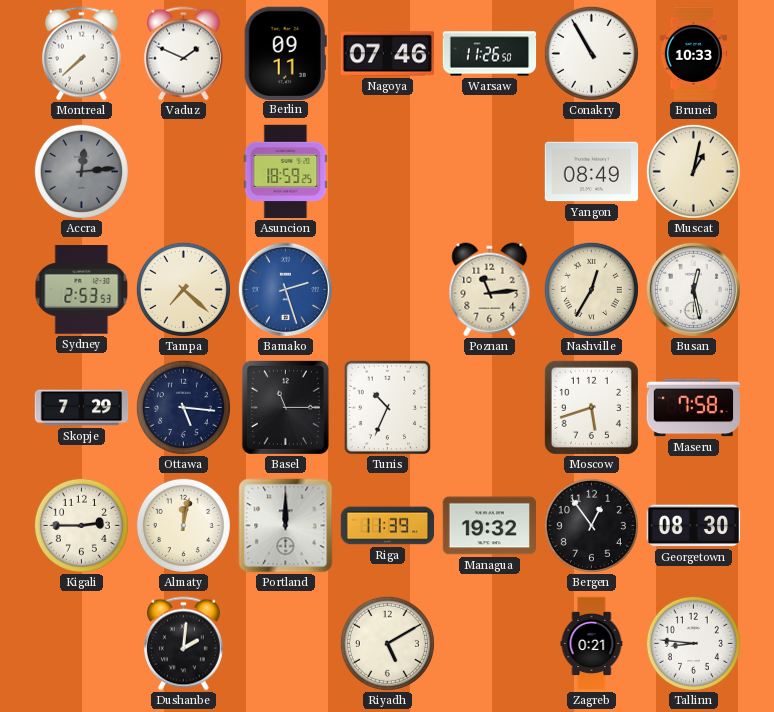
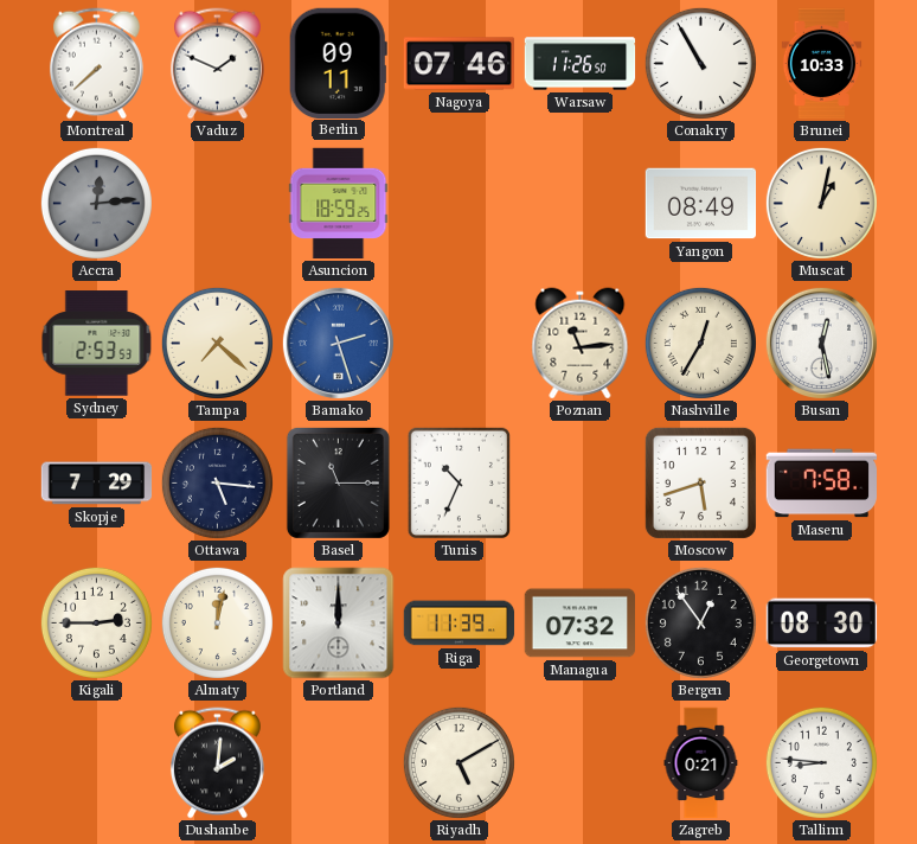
Managua: 19:32 -> 07:32
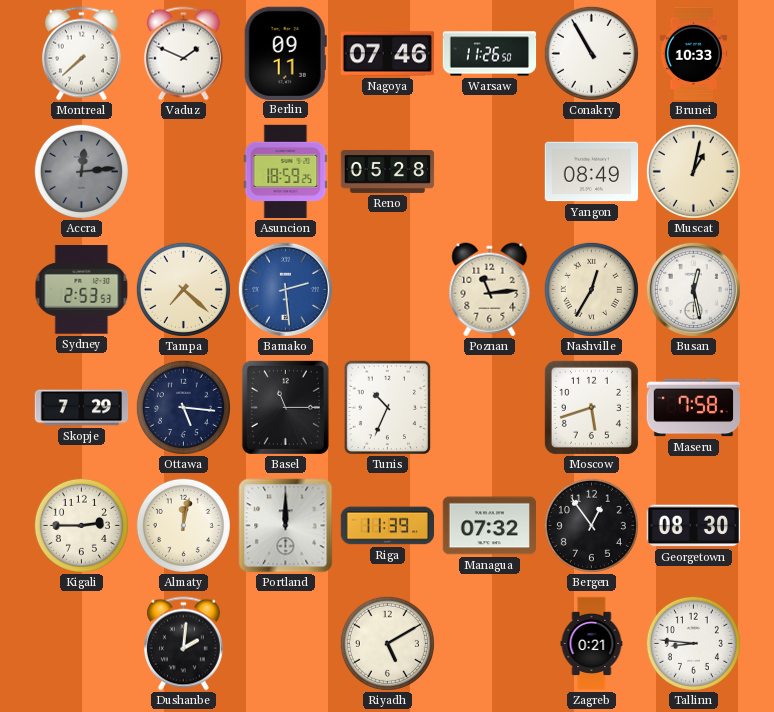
Reno: none -> 05:28
Bamako: 2:27 -> 2:29
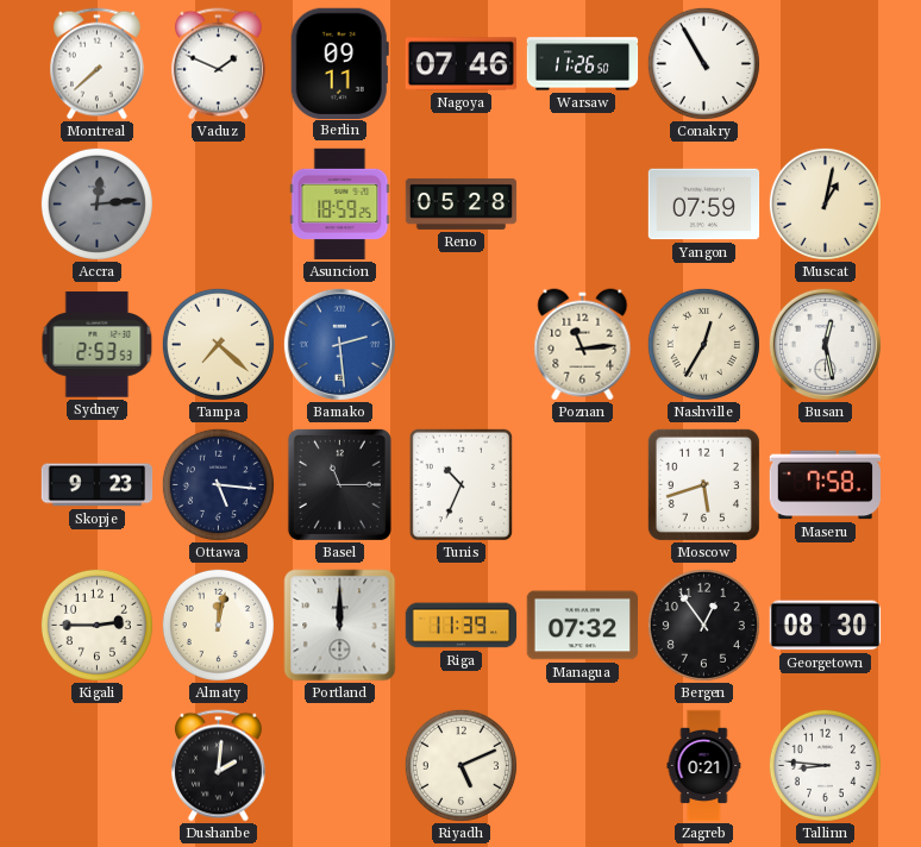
Brunei: 10:33 -> none
Yangon: 08:49 -> 07:59
Skopje: 7:29 -> 9:23
Riyadh: 5:10 -> 5:11
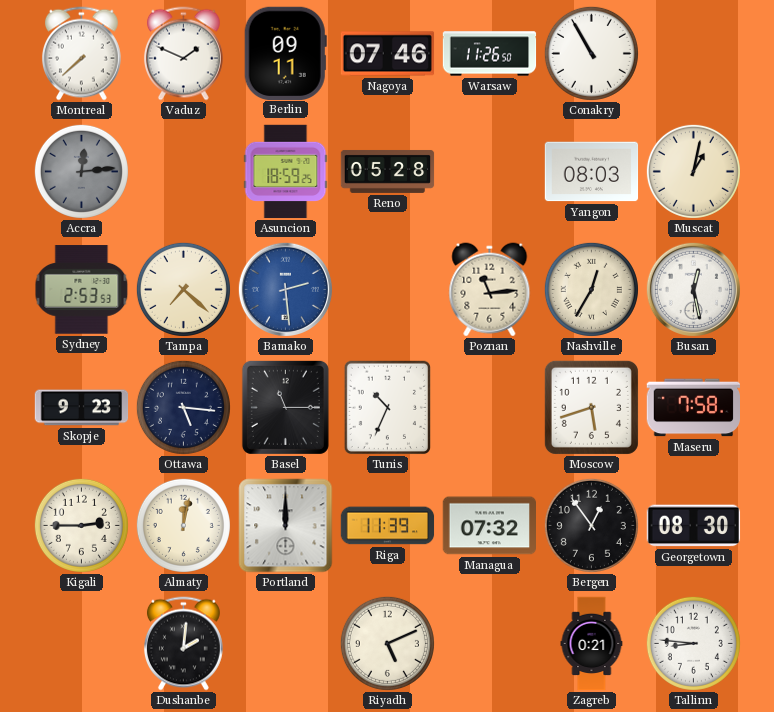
Yangon: 07:59 -> 08:03
